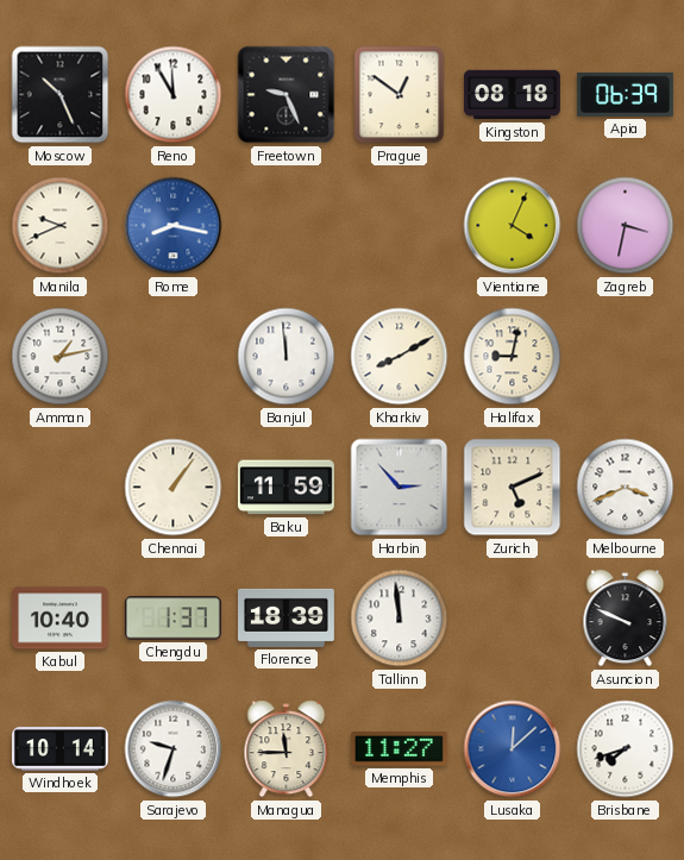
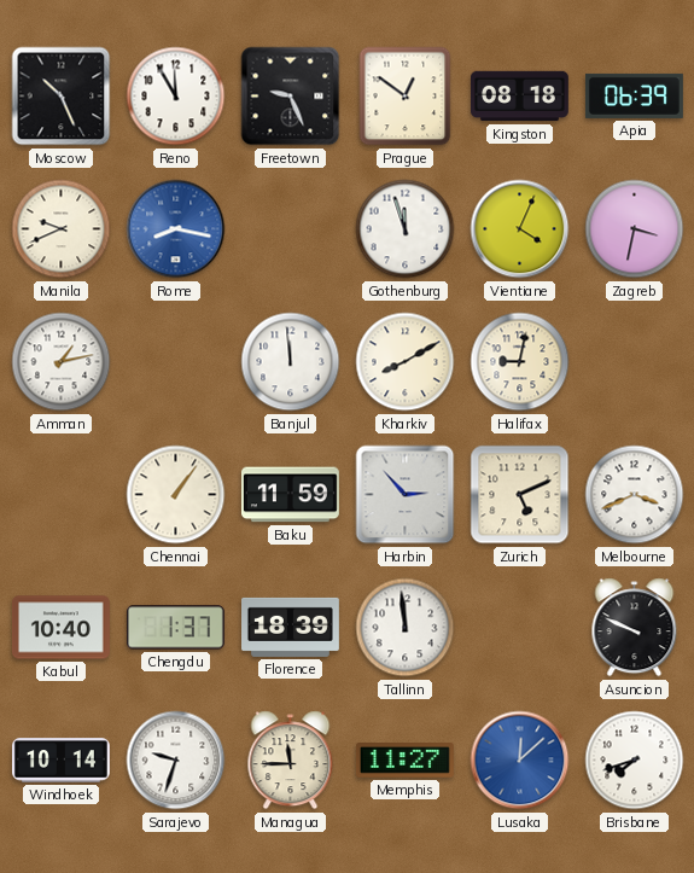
Gothenburg: none -> 11:57
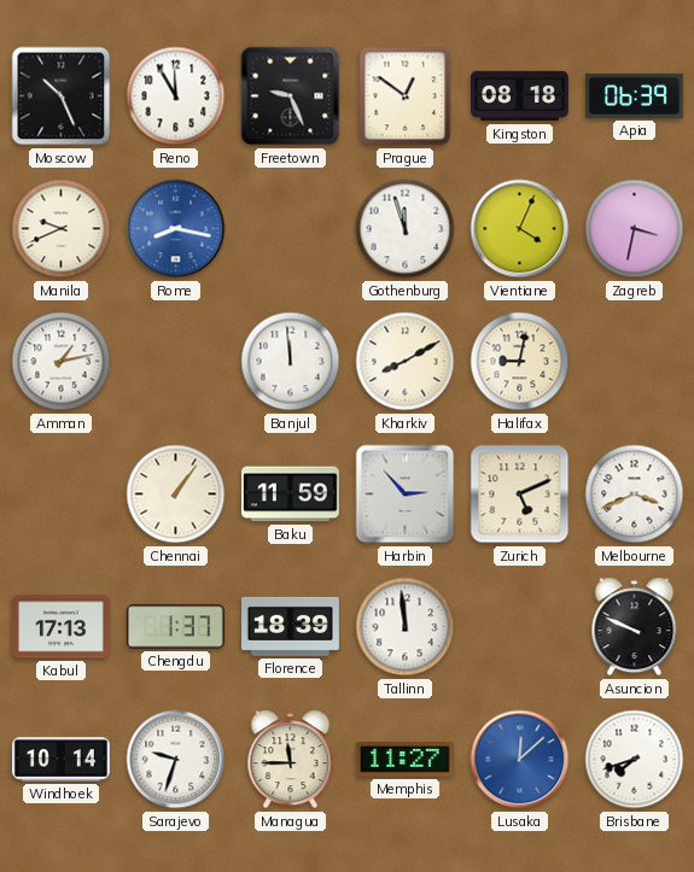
Kabul: 10:40 -> 17:13
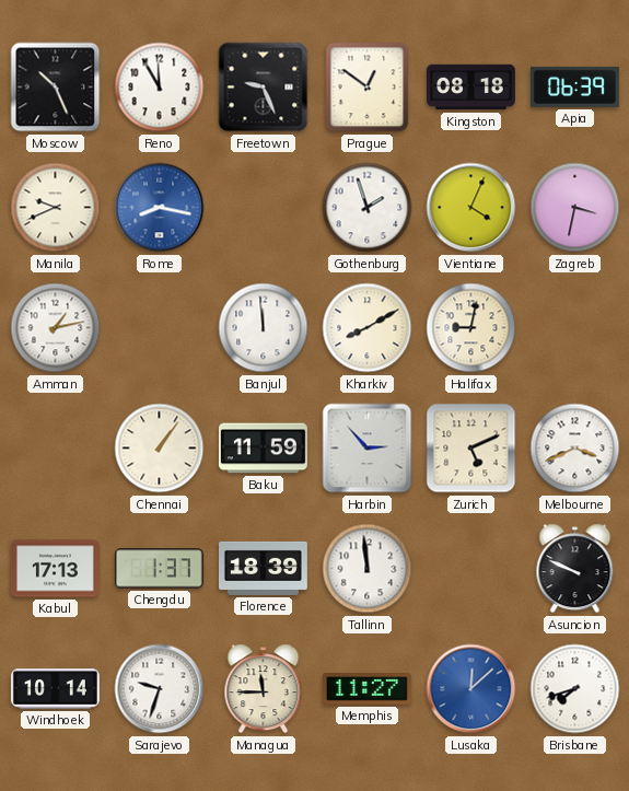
Gothenburg: 11:57 -> 1:57
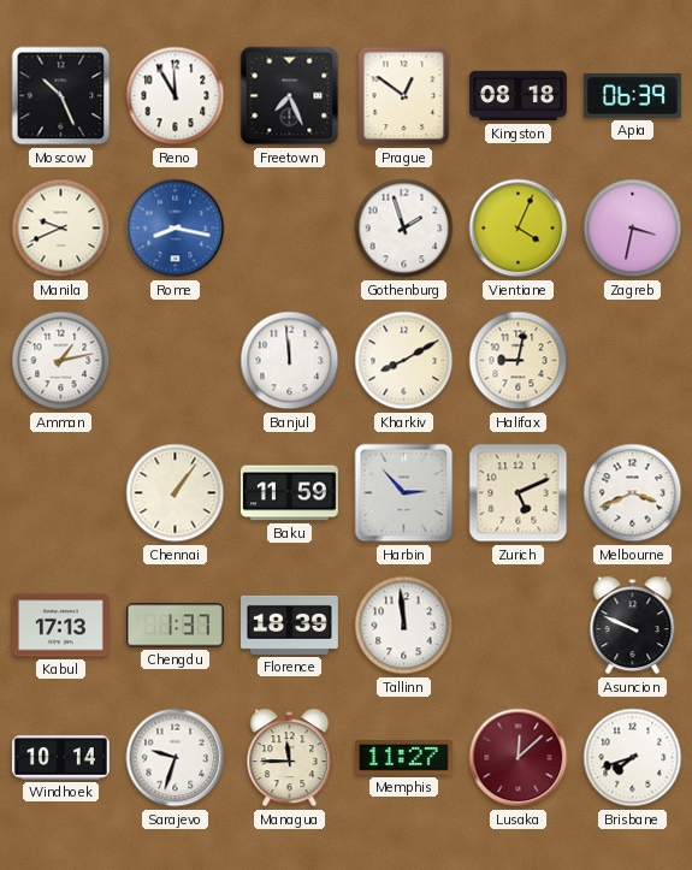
Freetown: 9:26 -> 7:26
Lusaka dial: blue -> burgundy
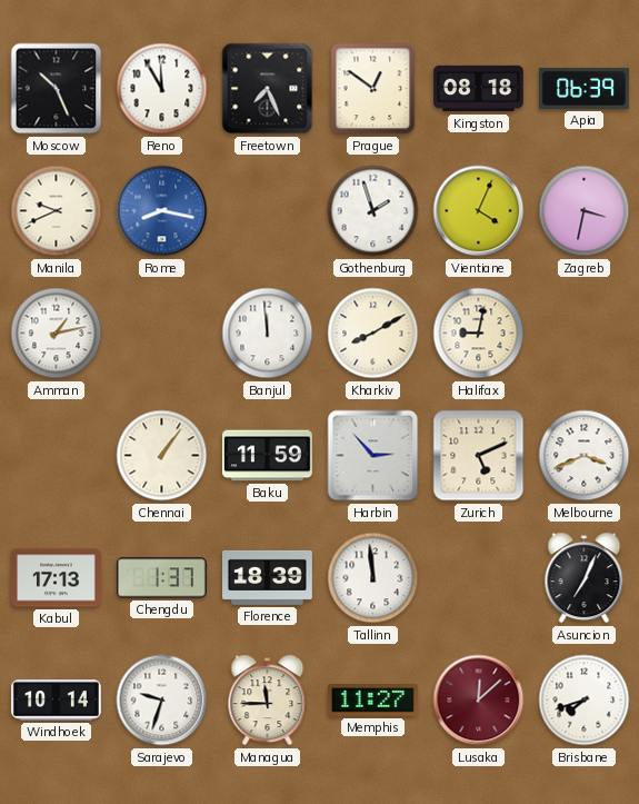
Asuncion: 9:49 -> 7:04
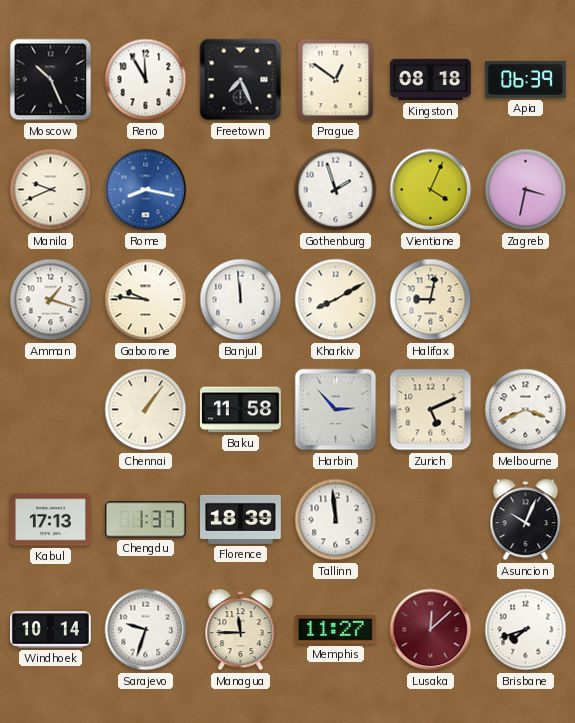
Amman: 1:13 -> 1:18
Gaborone: none -> 9:46
Baku: 11:59 -> 11:58
Asuncion: 7:04 -> 10:04
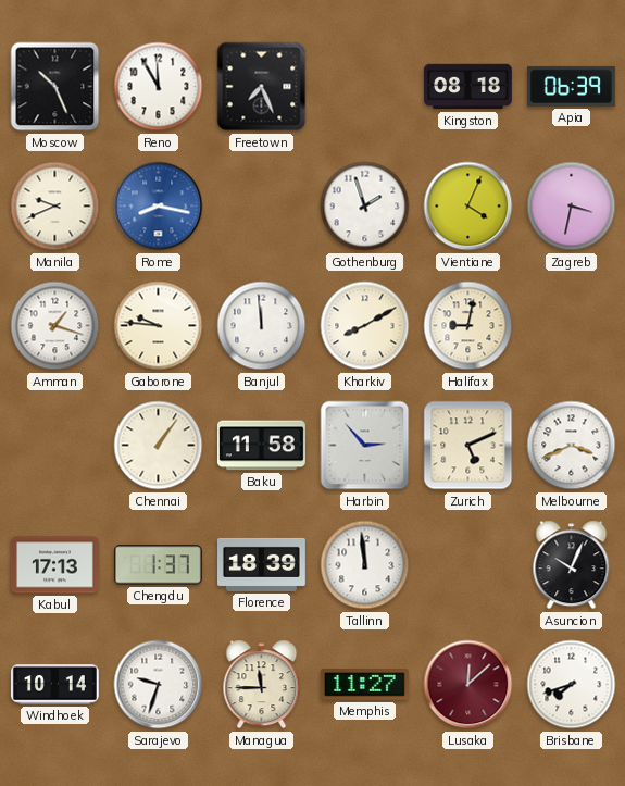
Prague: 12:51 -> none
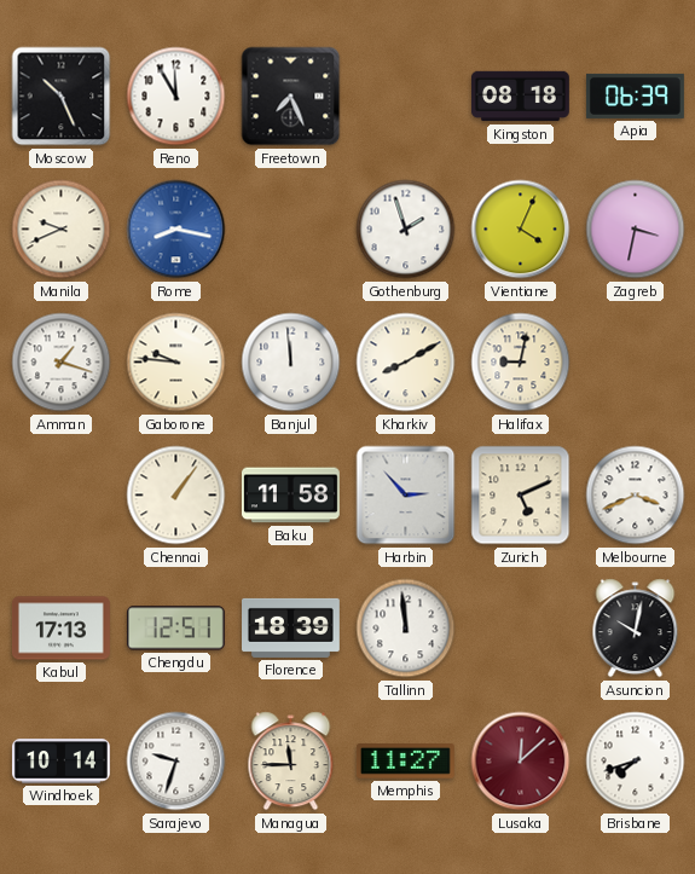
Chengdu: 1:37 -> 12:51
Asuncion: 10:04 -> 10:02
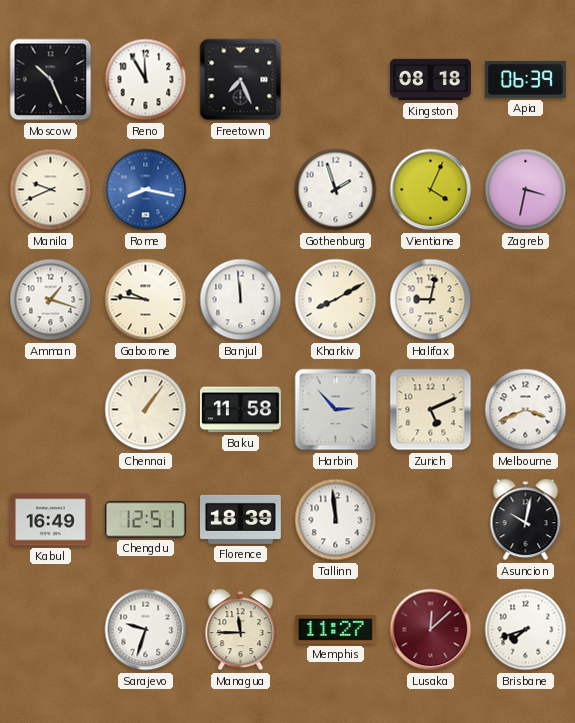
Kabul: 17:13 -> 16:49
Windhoek: 10:14 -> none
